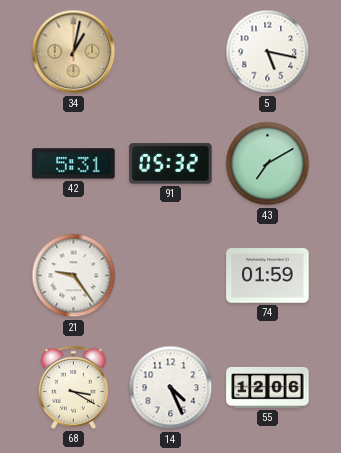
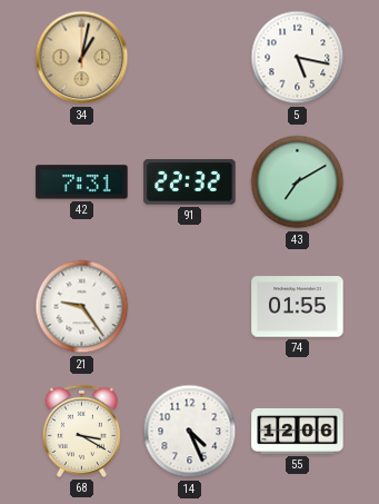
42: 5:31 -> 7:31
91: 05:32 -> 22:32
74: 01:59 -> 01:55
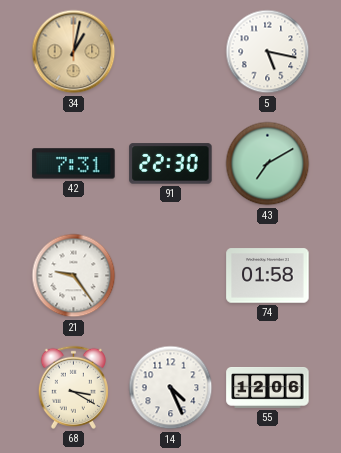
91: 22:32 -> 22:30
74: 01:55 -> 01:58
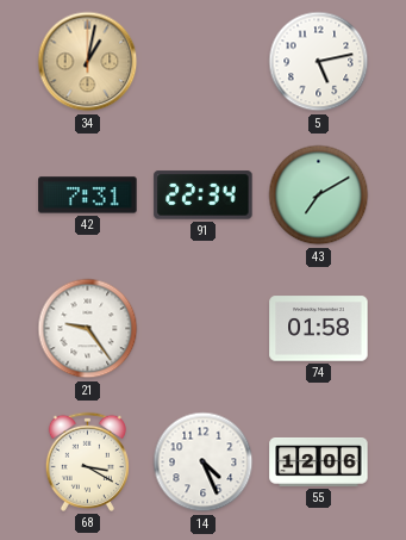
5: 5:17 -> 5:13
91: 22:30 -> 22:34
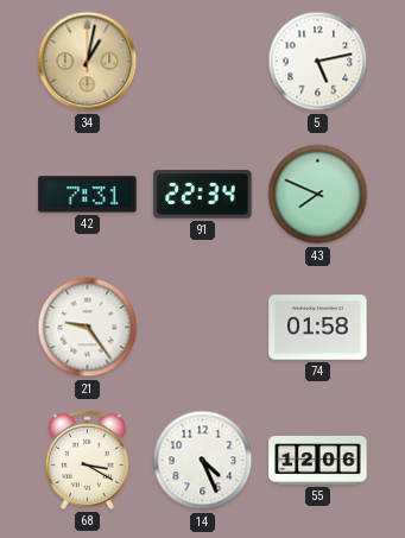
43: 7:10 -> 7:49
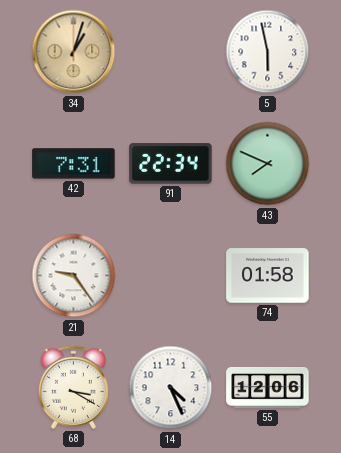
34: 1:02 -> 1:03
5: 5:13 -> 5:58
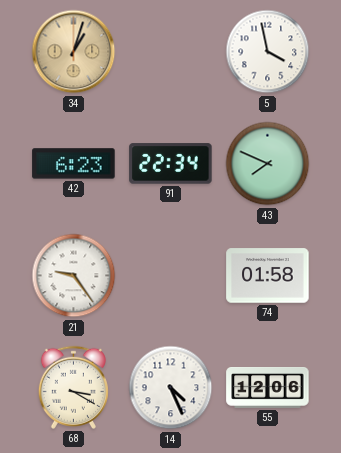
5: 5:58 -> 3:58
42: 7:31 -> 6:23
